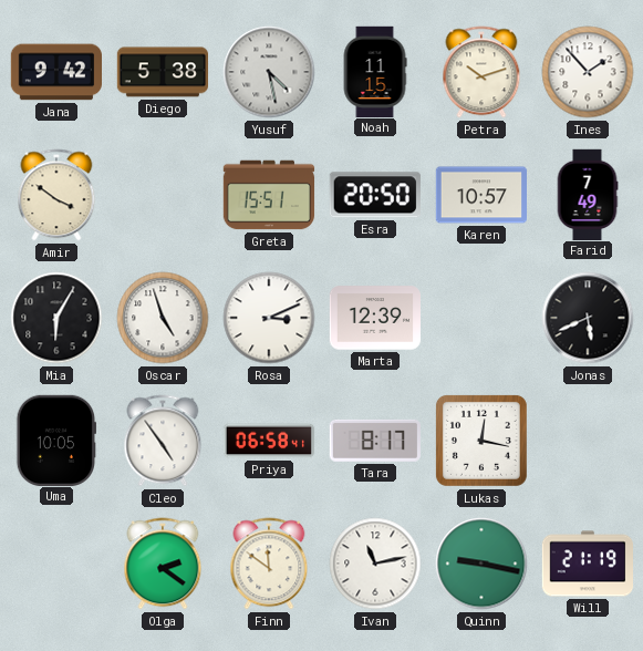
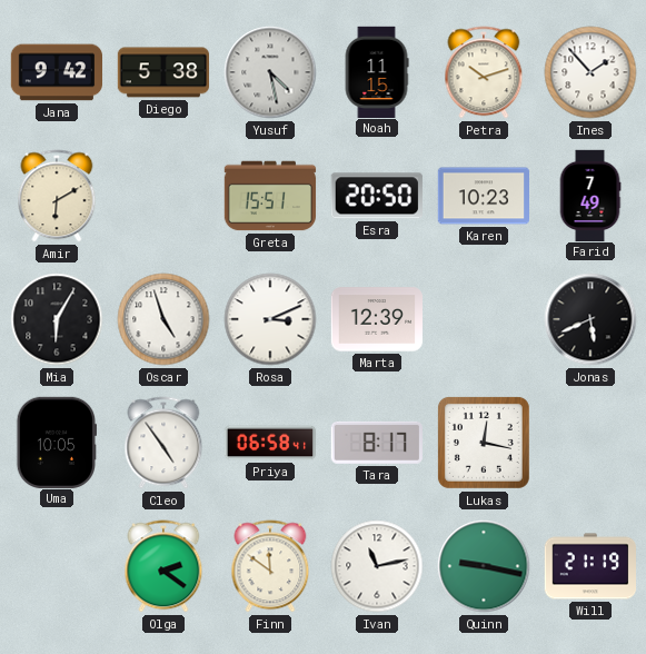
Amir: 3:51 -> 6:10
Karen: 10:57 -> 10:23
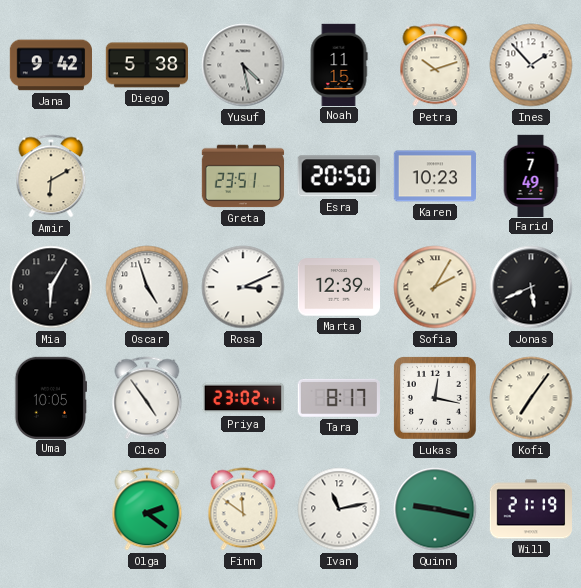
Greta: 15:51 -> 23:51
Sofia: none -> 2:05
Priya: 06:58 -> 23:02
Kofi: none -> 7:06
